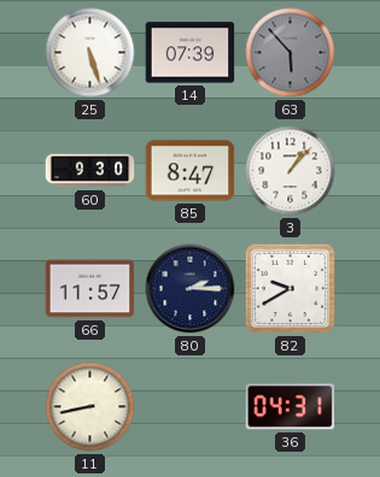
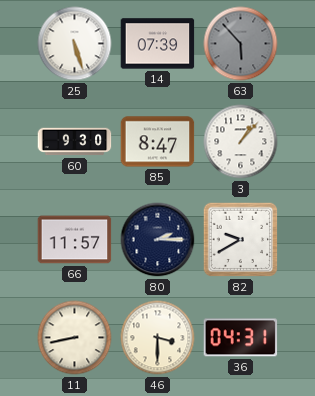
46: none -> 3:30
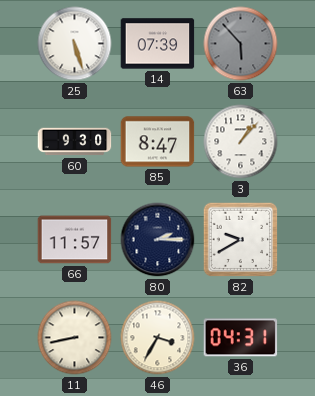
46: 3:30 -> 3:35
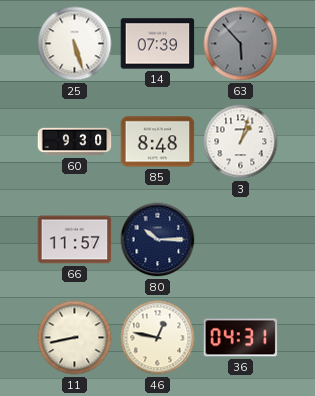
85: 8:47 -> 8:48
3: 1:07 -> 1:03
80: 2:15 -> 10:15
82: 9:40 -> none
46: 3:35 -> 12:47
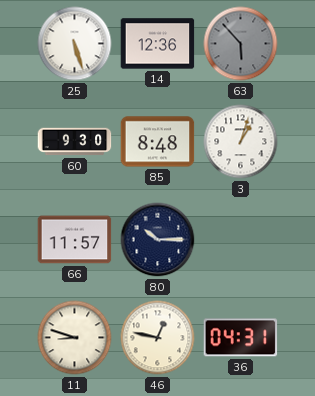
14: 07:39 -> 12:36
11: 8:43 -> 8:48
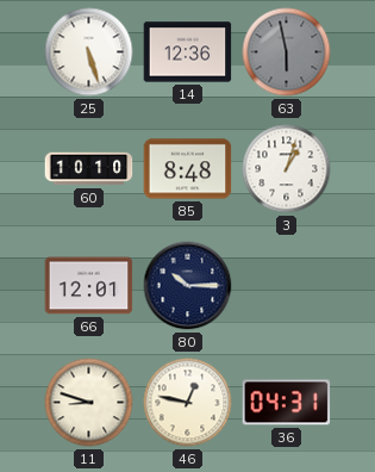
63: 5:53 -> 5:58
60: 9:30 -> 10:10
66: 11:57 -> 12:01
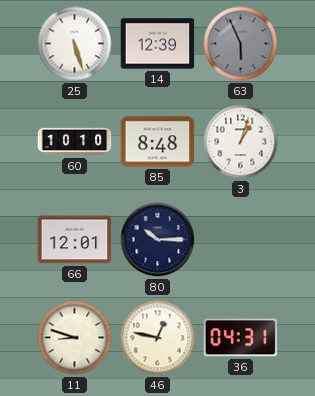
14: 12:36 -> 12:39
63: 5:58 -> 5:56
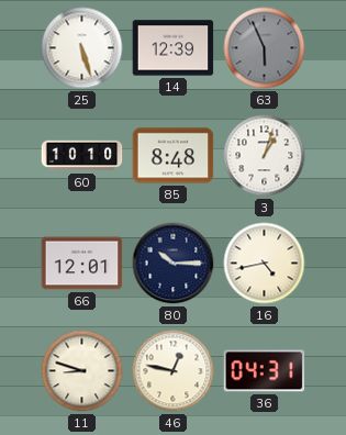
16: none -> 4:43
